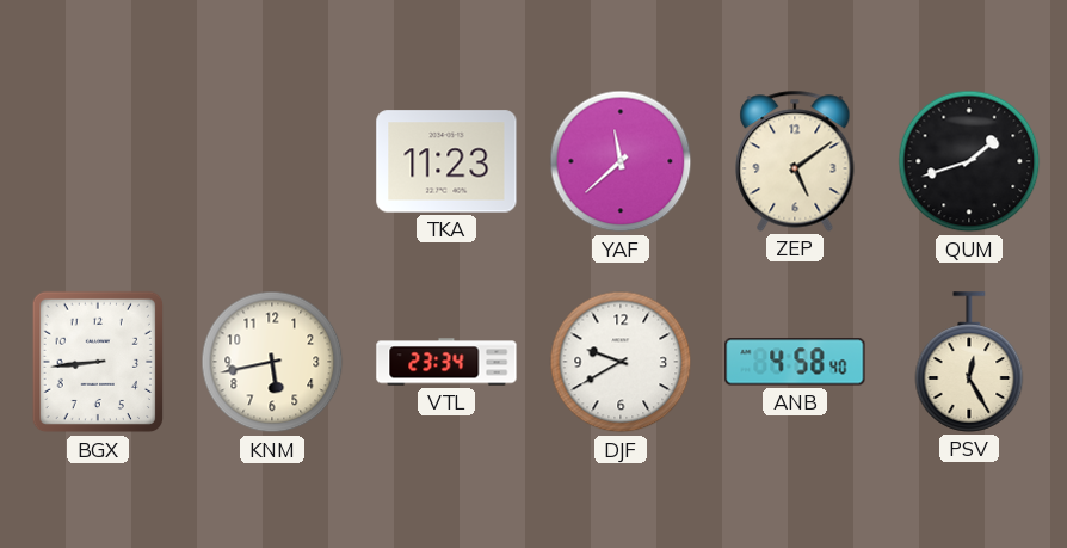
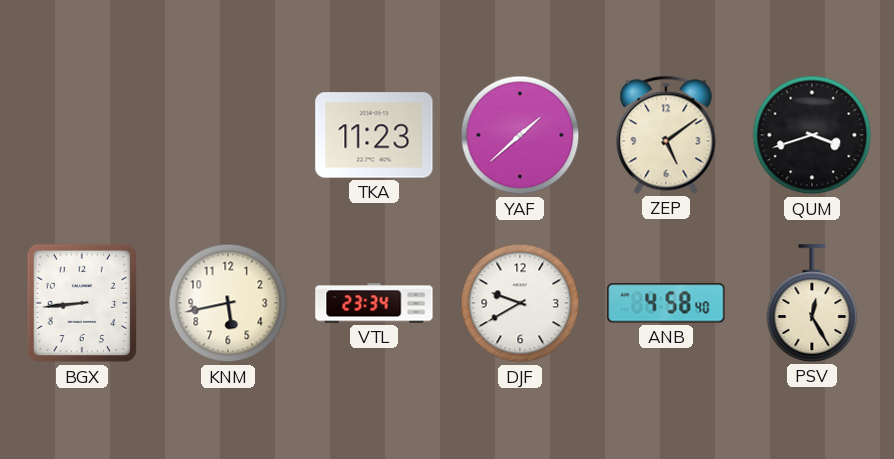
YAF: 11:38 -> 1:38
QUM: 1:42 -> 3:42
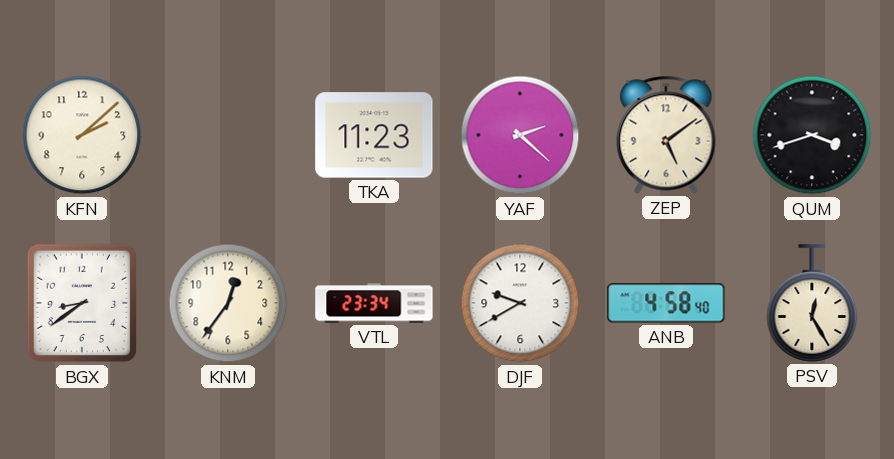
KFN: none -> 2:08
YAF: 1:38 -> 2:22
BGX: 8:44 -> 8:39
KNM: 5:43 -> 12:36
